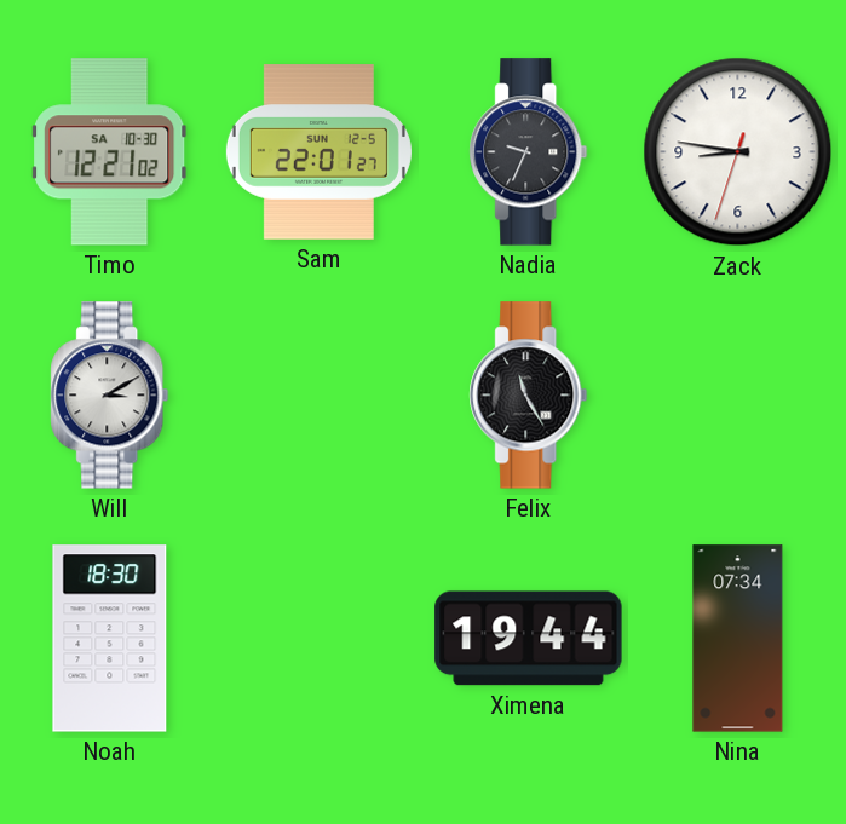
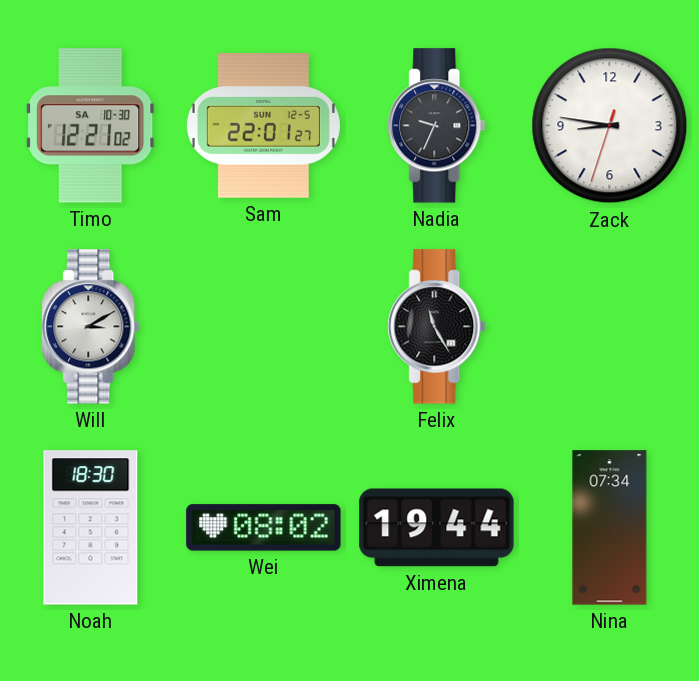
Wei: none -> 08:02
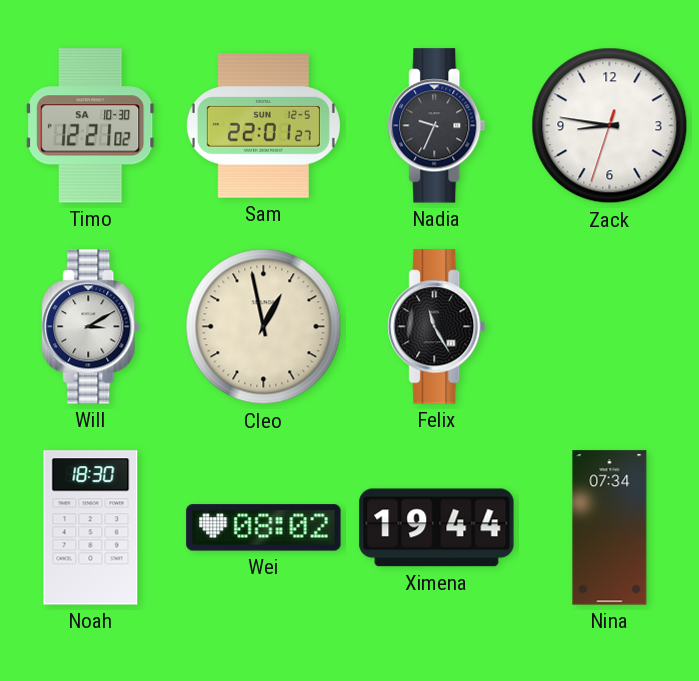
Cleo: none -> 12:58
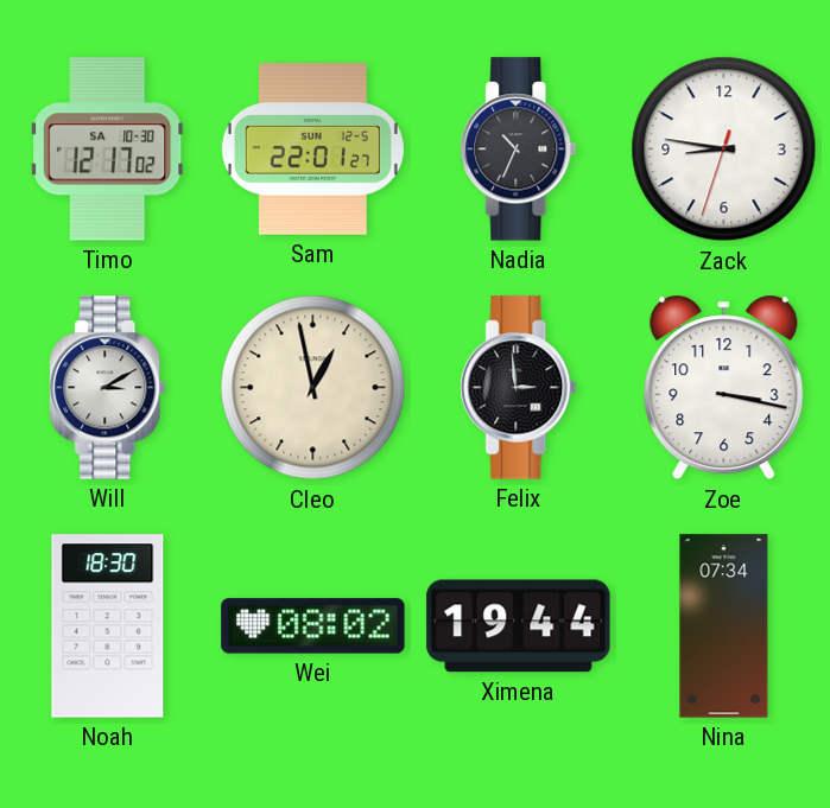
Timo: 12:21 -> 12:17
Nadia: 9:34 -> 10:34
Felix: 11:25 -> 2:59
Zoe: none -> 3:17
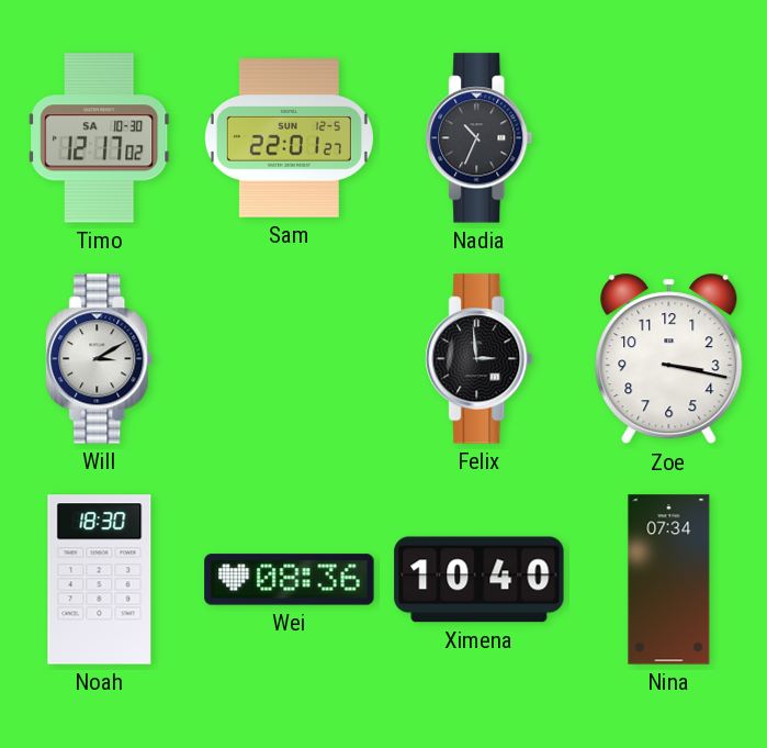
Zack: 8:46 -> none
Cleo: 12:58 -> none
Wei: 08:02 -> 08:36
Ximena: 19:44 -> 10:40
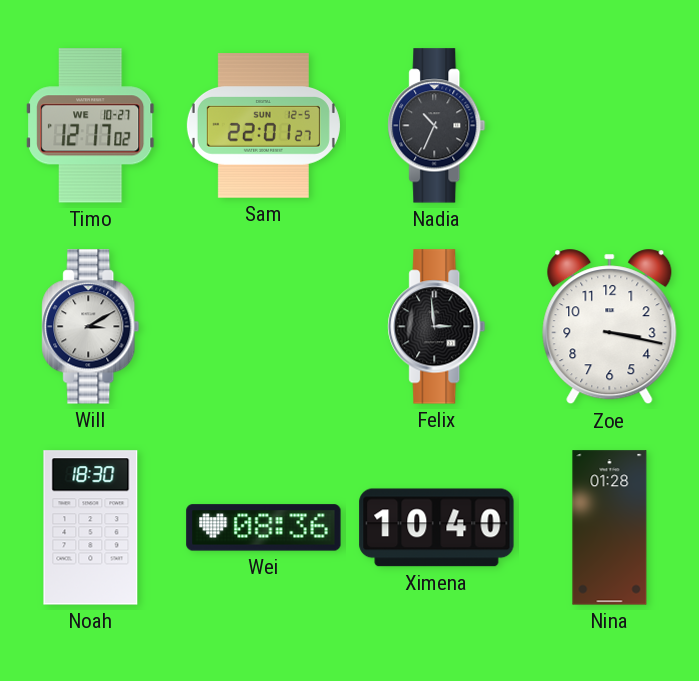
Timo date: SA 10-30 -> WE 10-27
Nina: 07:34 -> 01:28
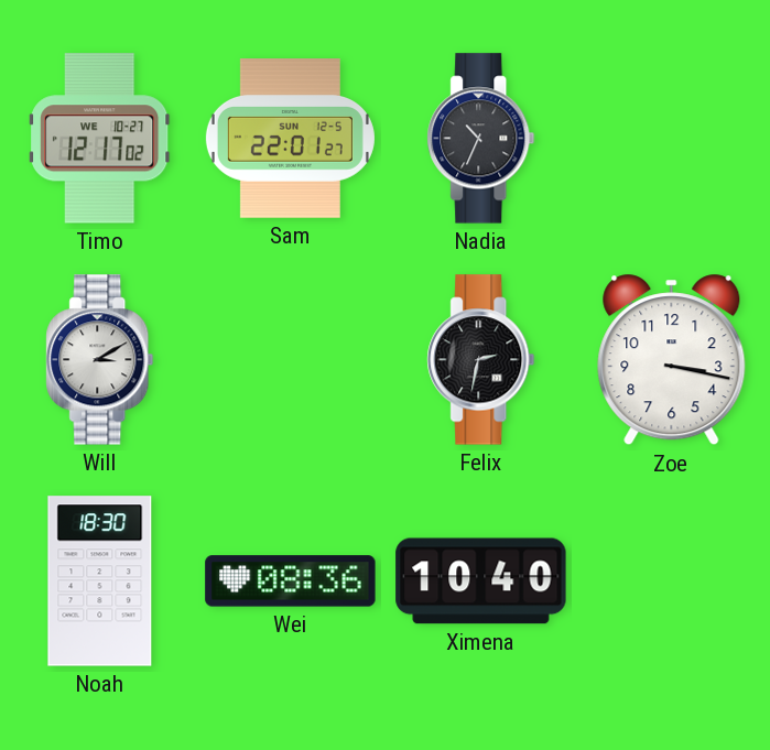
Felix: 2:59 -> 2:32
Nina: 01:28 -> none
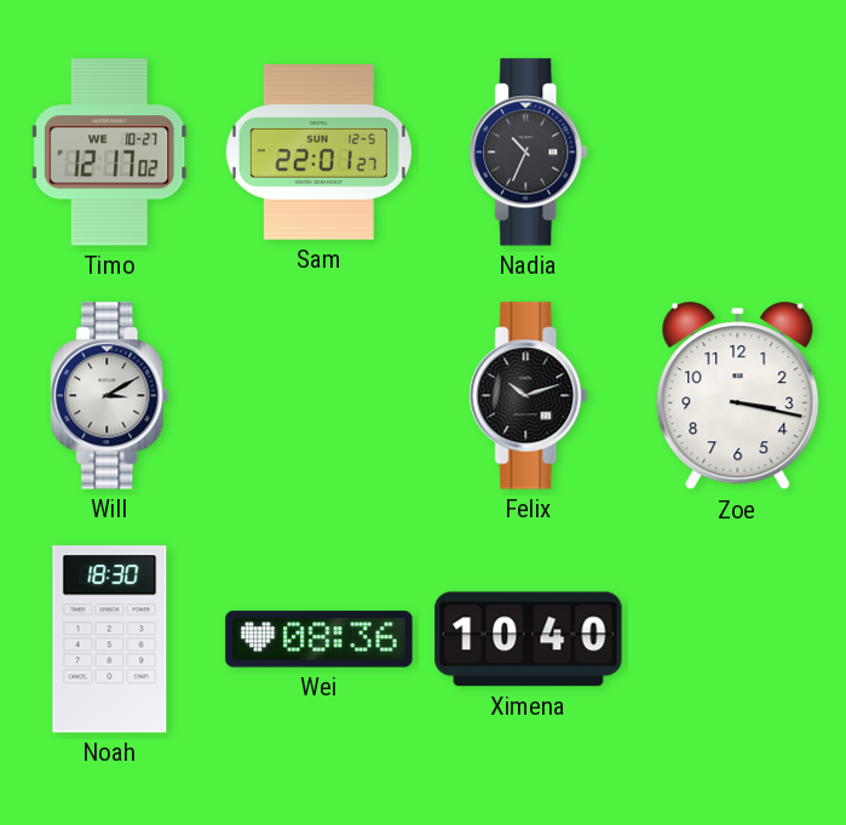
Felix: 2:32 -> 10:12
